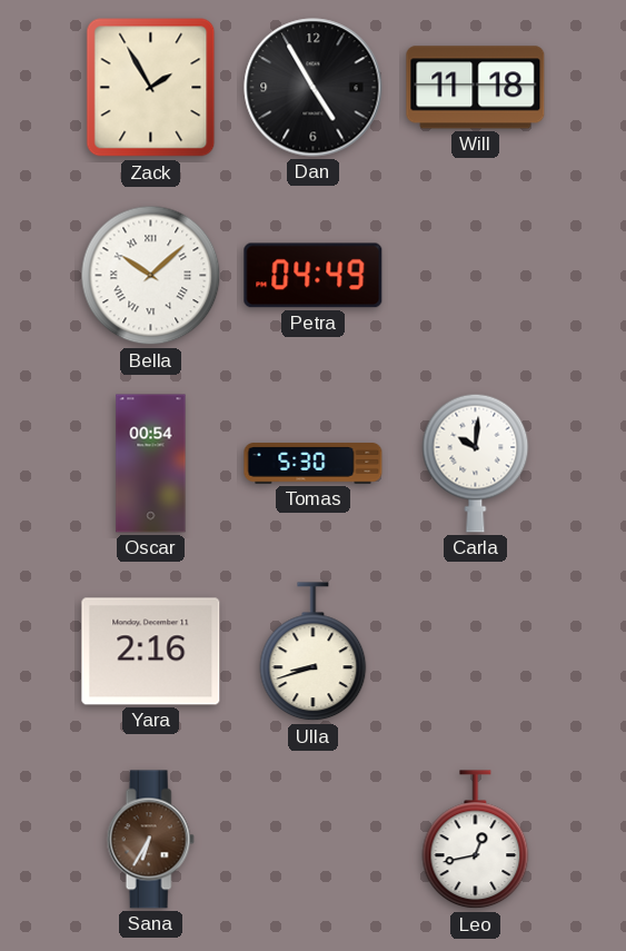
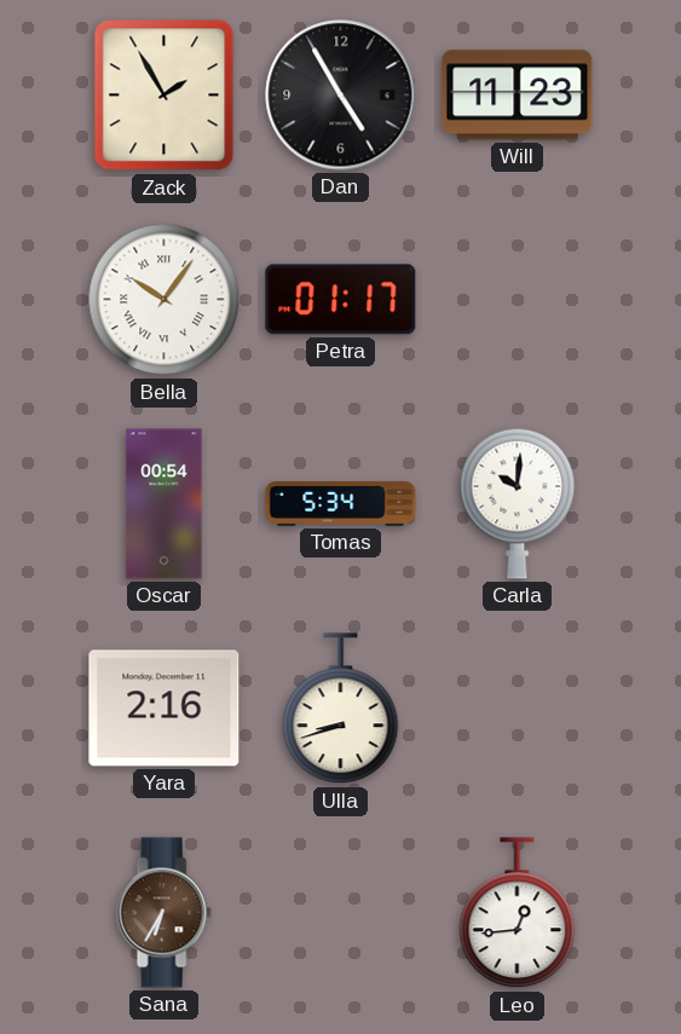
Will: 11:18 -> 11:23
Bella: 10:08 -> 10:06
Petra: 04:49 -> 01:17
Tomas: 5:30 -> 5:34
Leo: 12:43 -> 12:44
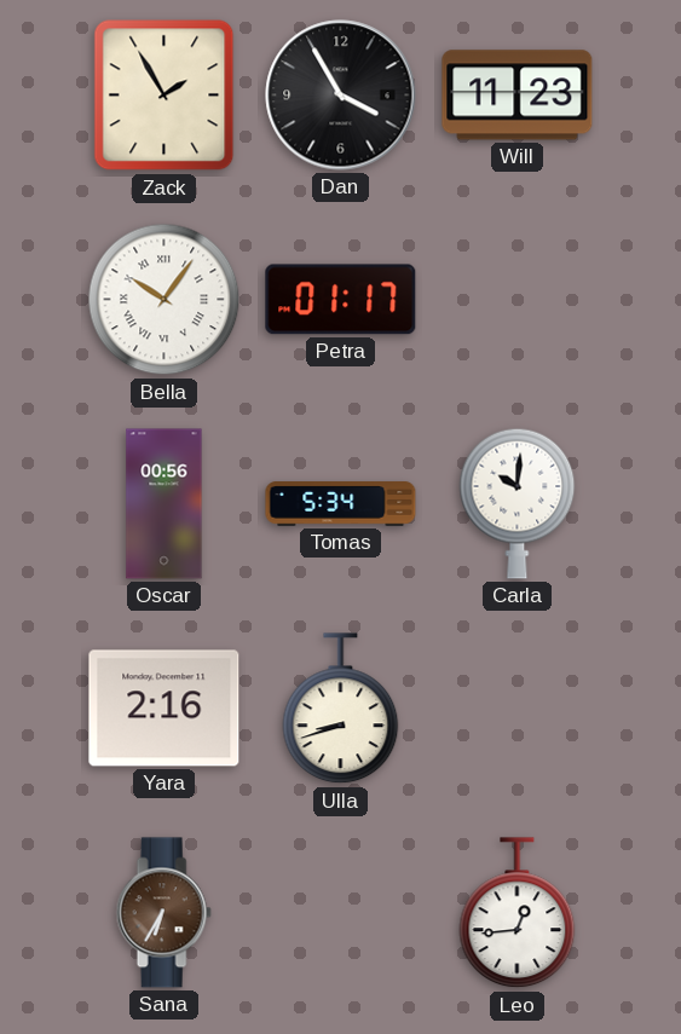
Dan: 4:55 -> 3:55
Oscar: 00:54 -> 00:56
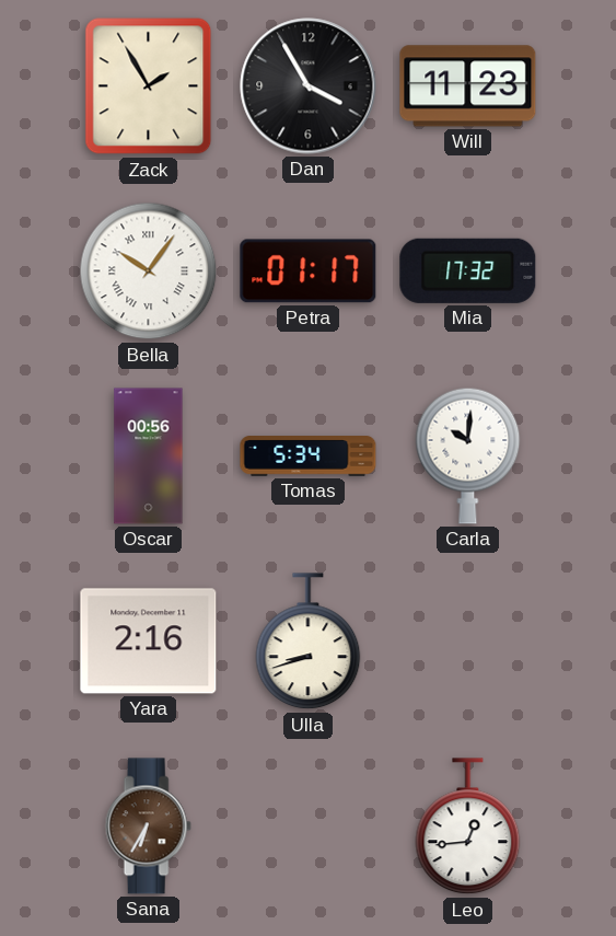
Mia: none -> 17:32
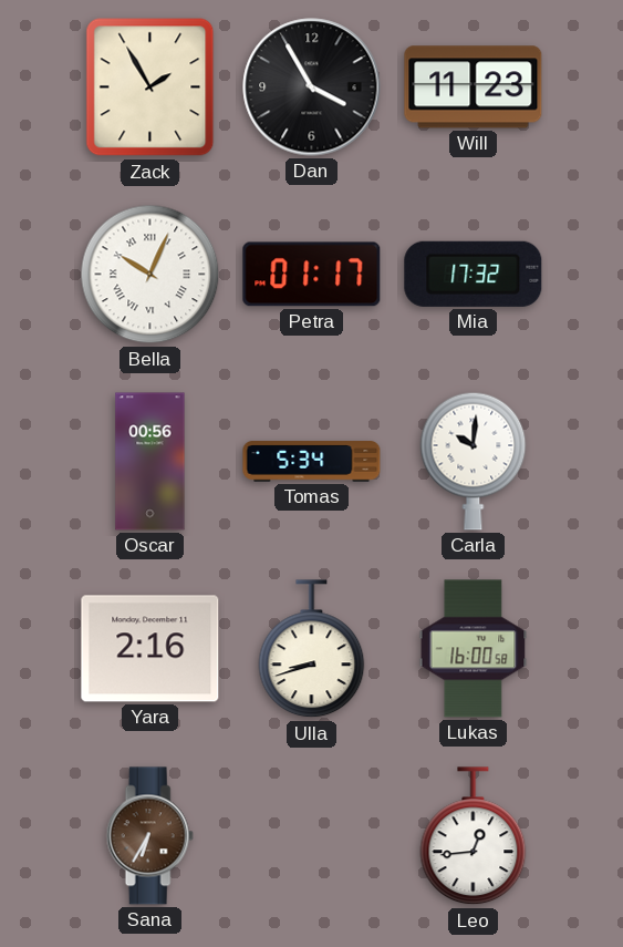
Bella: 10:06 -> 10:04
Lukas: none -> 16:00
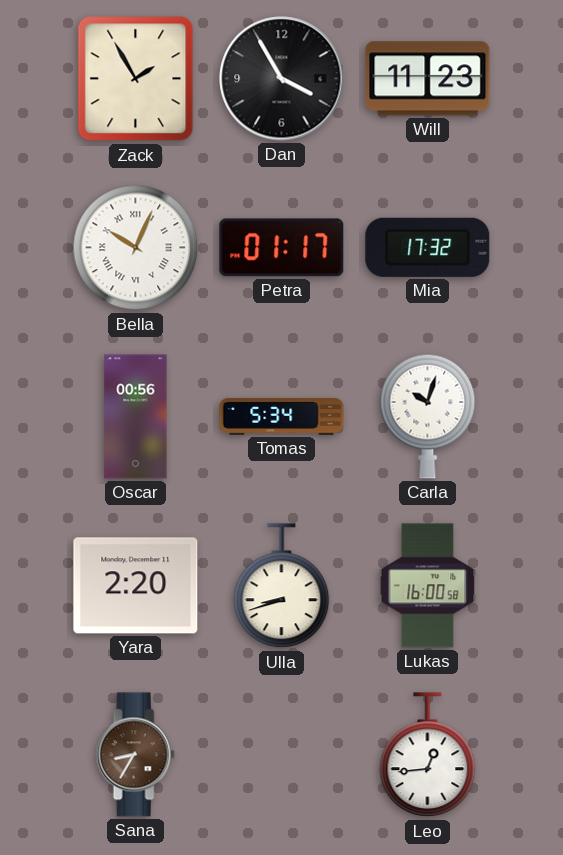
Carla: 10:01 -> 10:03
Yara: 2:16 -> 2:20
Sana: 6:35 -> 8:35
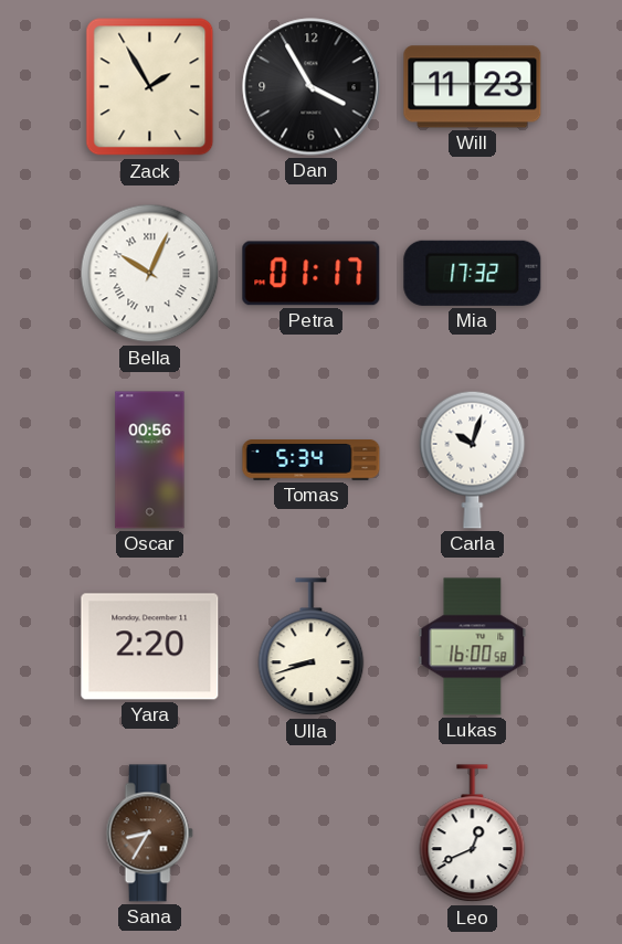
Leo: 12:44 -> 12:41
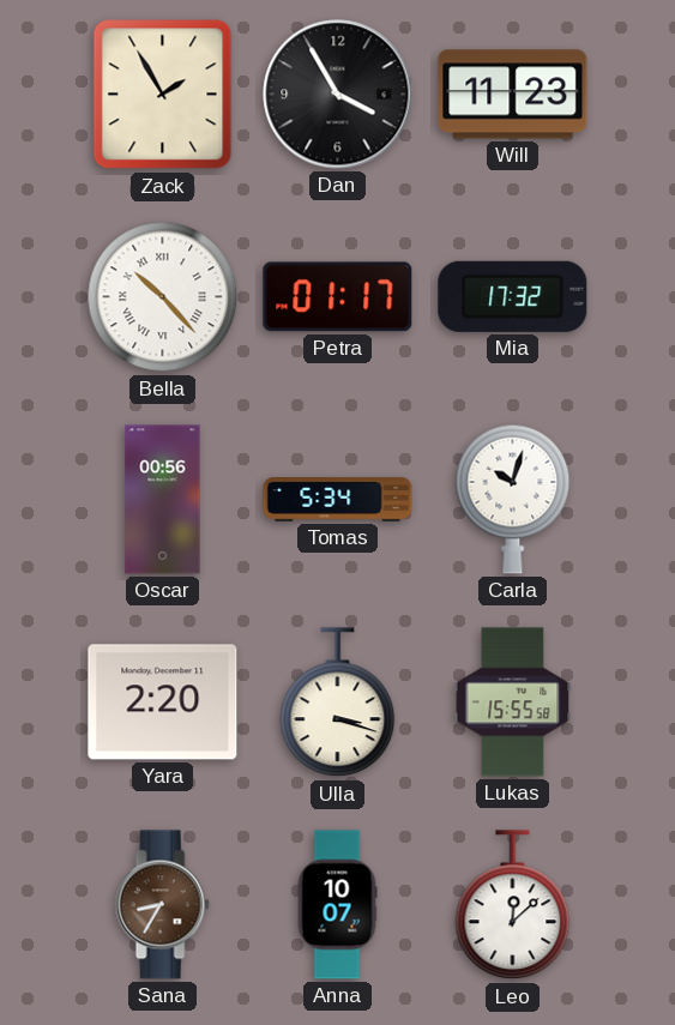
Bella: 10:04 -> 10:23
Ulla: 8:42 -> 3:18
Lukas: 16:00 -> 15:55
Anna: none -> 10:07
Leo: 12:41 -> 12:08
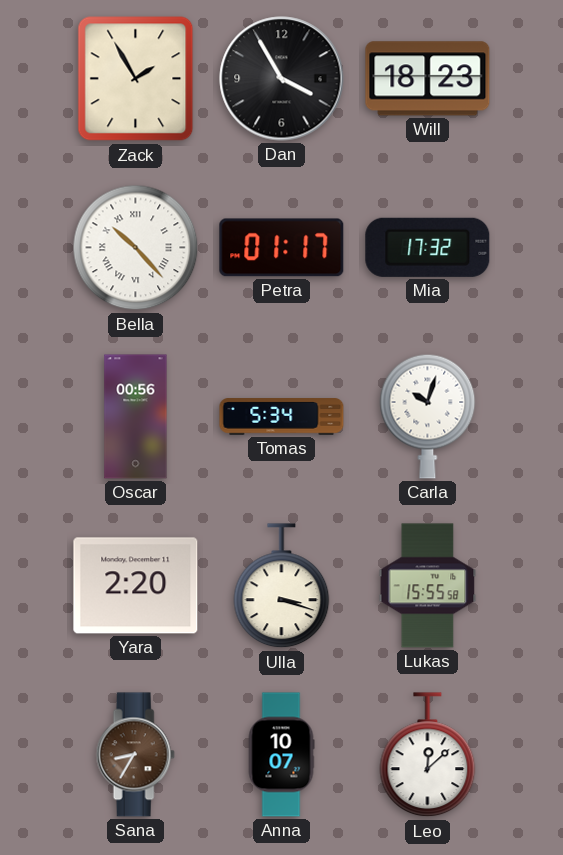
Will: 11:23 -> 18:23
